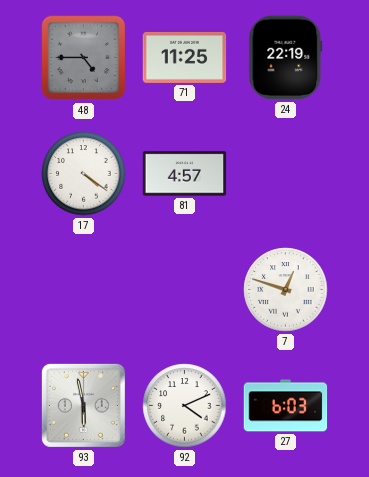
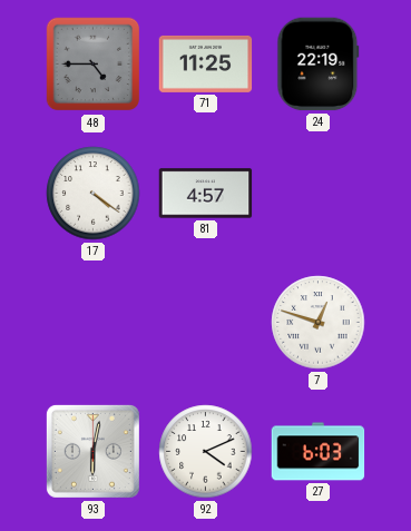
93: 5:58 -> 6:02
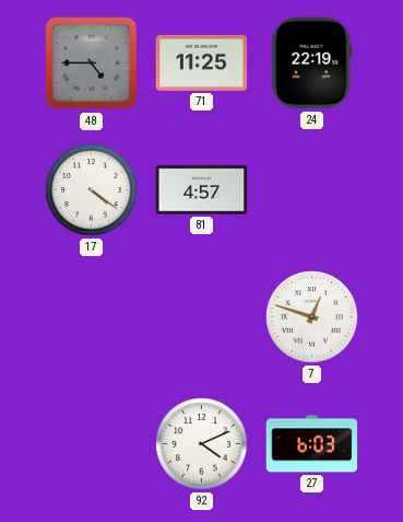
93: 6:02 -> none
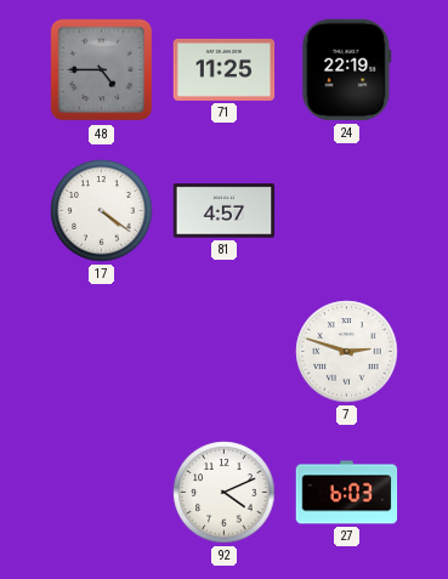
7: 12:48 -> 2:48
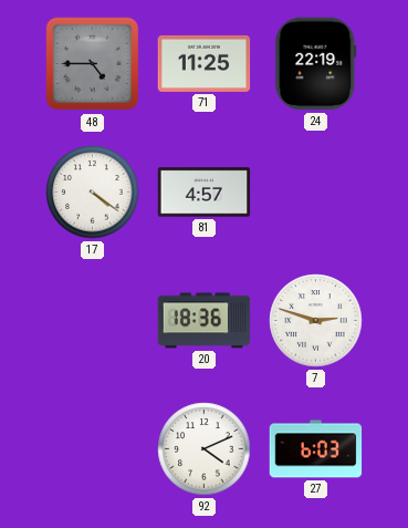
20: none -> 18:36
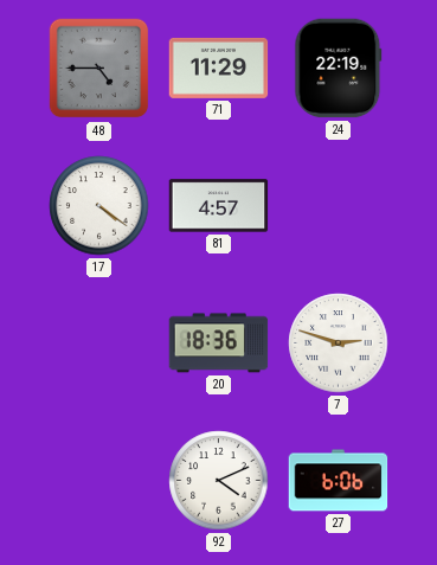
71: 11:25 -> 11:29
27: 6:03 -> 6:06
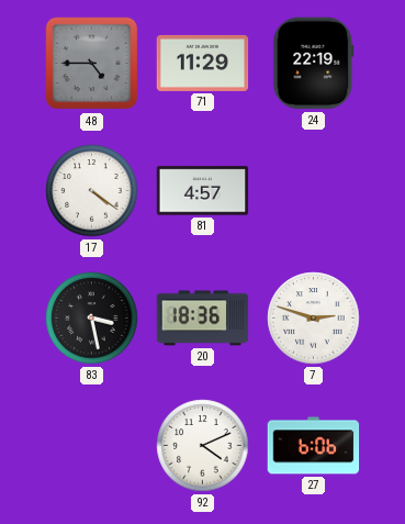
83: none -> 3:28
